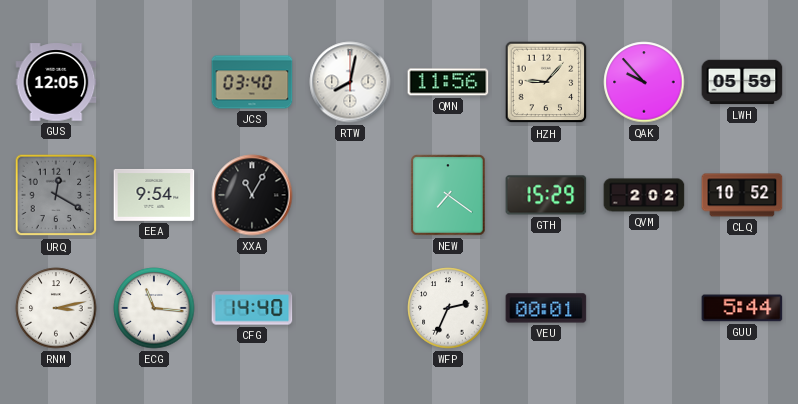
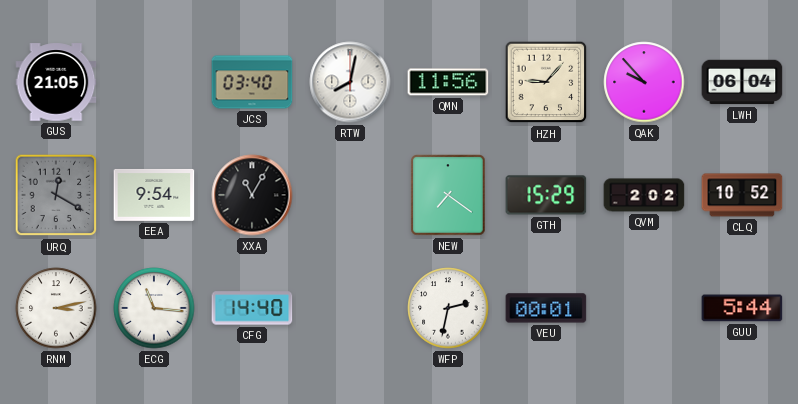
GUS: 12:05 -> 21:05
LWH: 05:59 -> 06:04
WFP: 2:34 -> 2:32
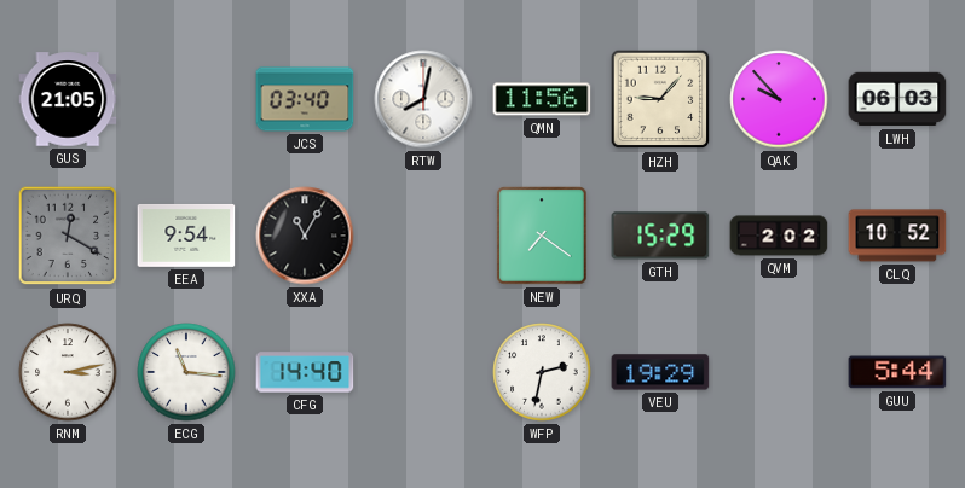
LWH: 06:04 -> 06:03
VEU: 00:01 -> 19:29
